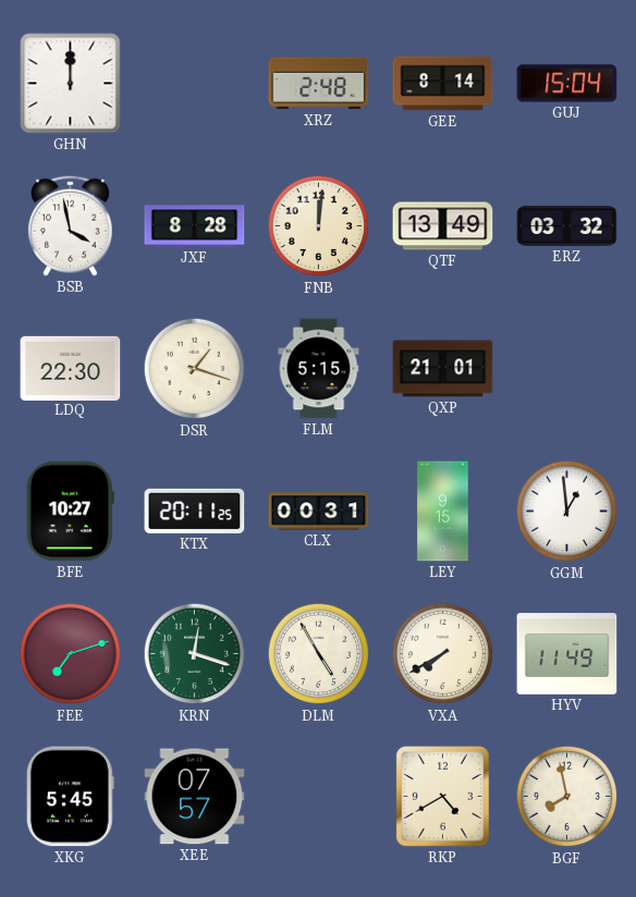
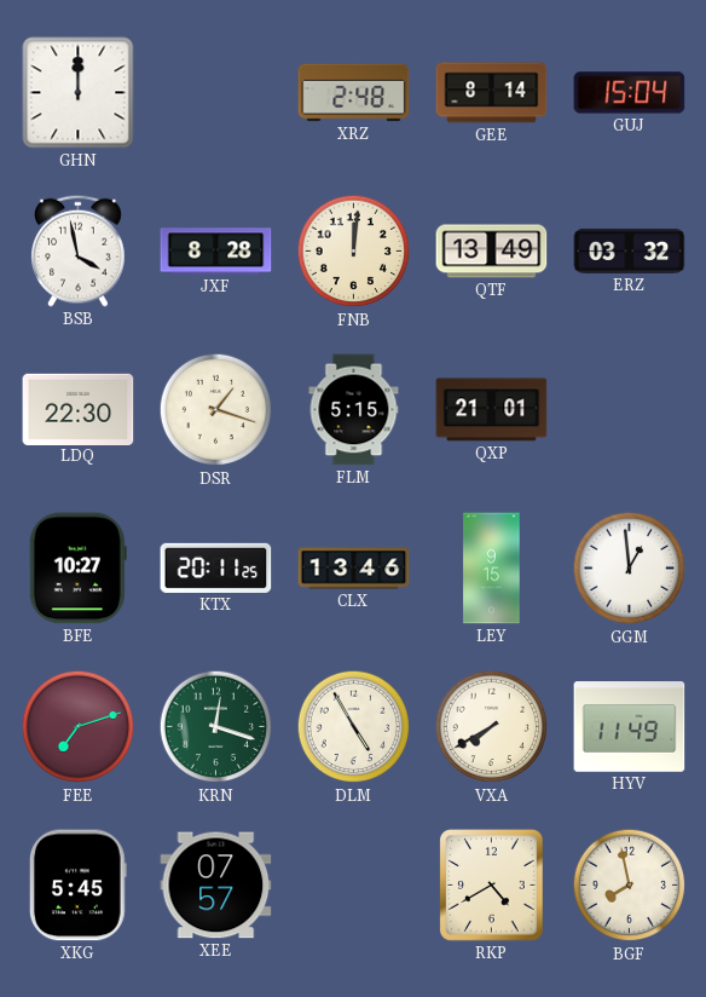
CLX: 00:31 -> 13:46
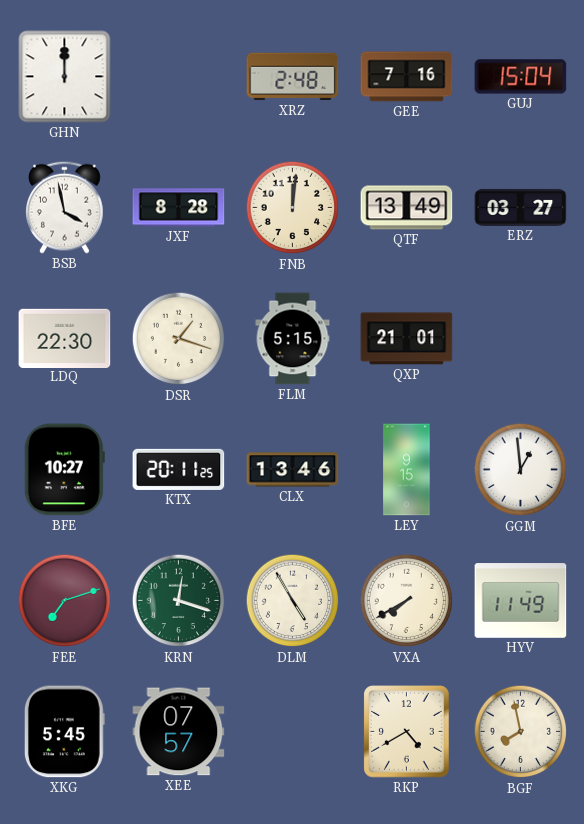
GEE: 8:14 -> 7:16
ERZ: 03:32 -> 03:27
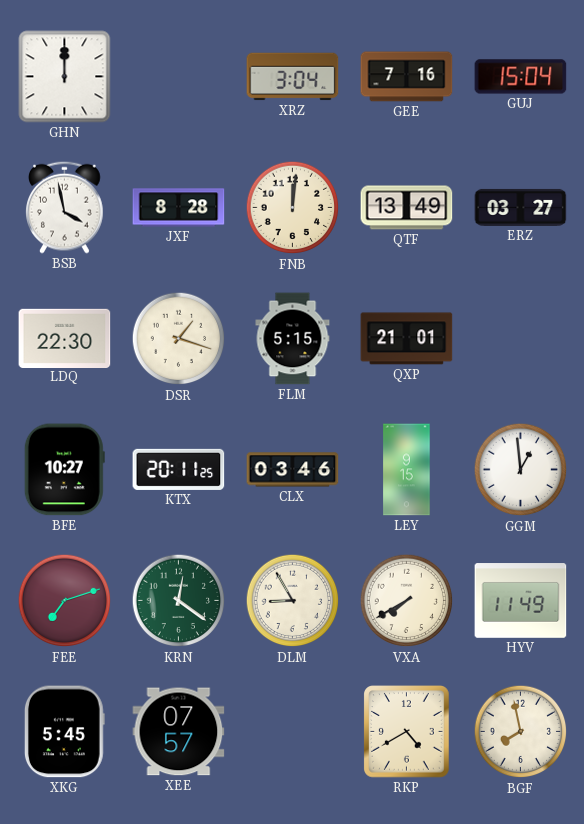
XRZ: 2:48 -> 3:04
CLX: 13:46 -> 03:46
KRN: 12:18 -> 12:21
DLM: 4:55 -> 8:55
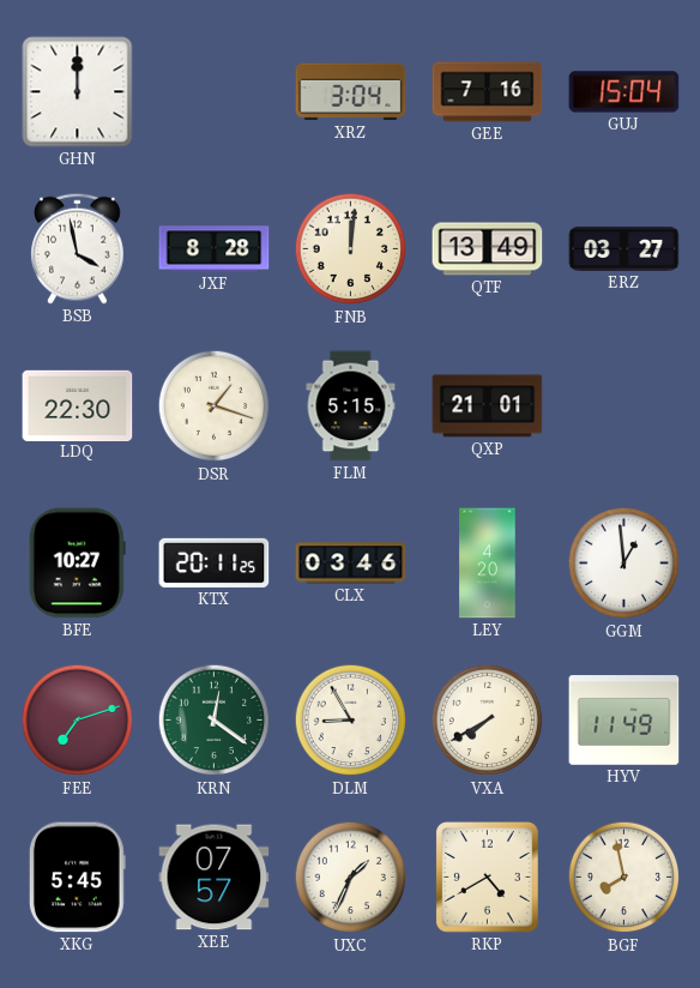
LEY: 9:15 -> 4:20
UXC: none -> 1:34
